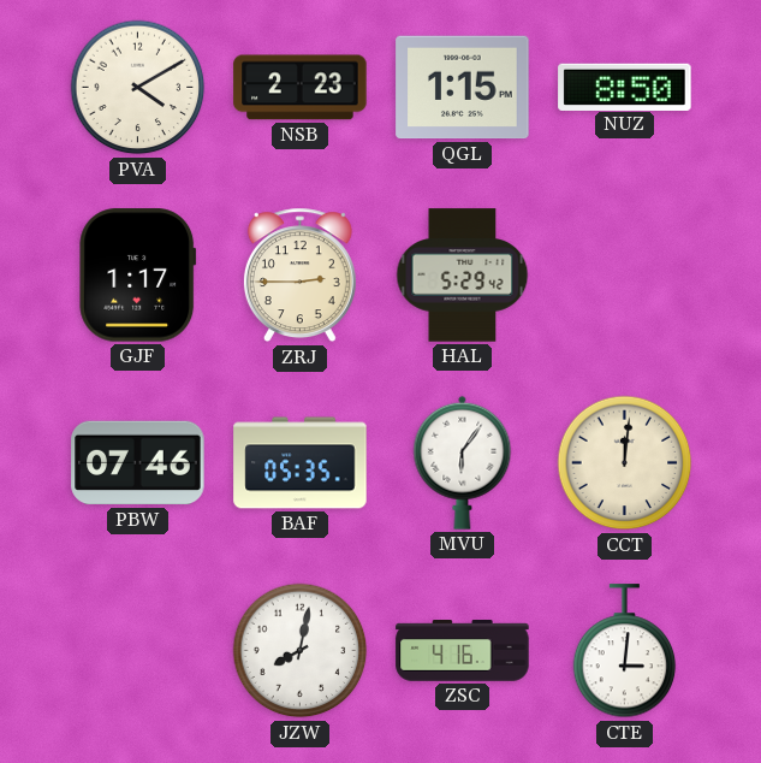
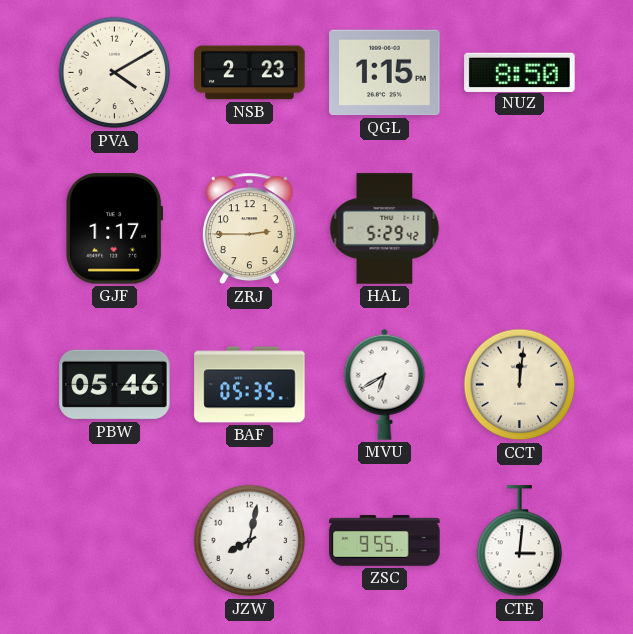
PBW: 07:46 -> 05:46
MVU: 6:06 -> 6:40
ZSC: 4:16 -> 9:55
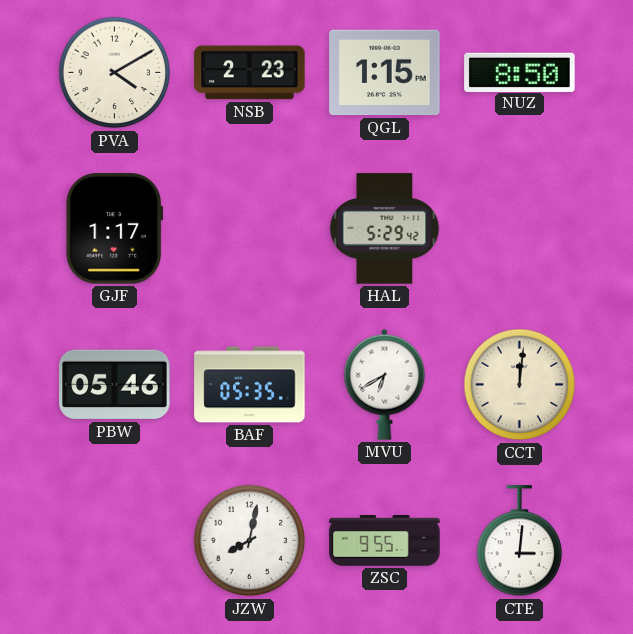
ZRJ: 2:45 -> none
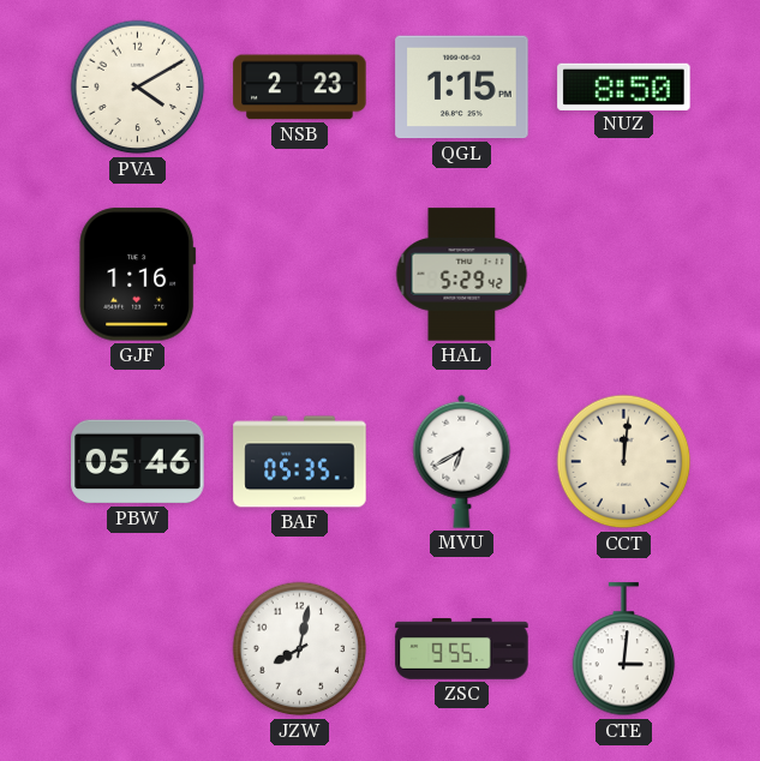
GJF: 1:17 -> 1:16
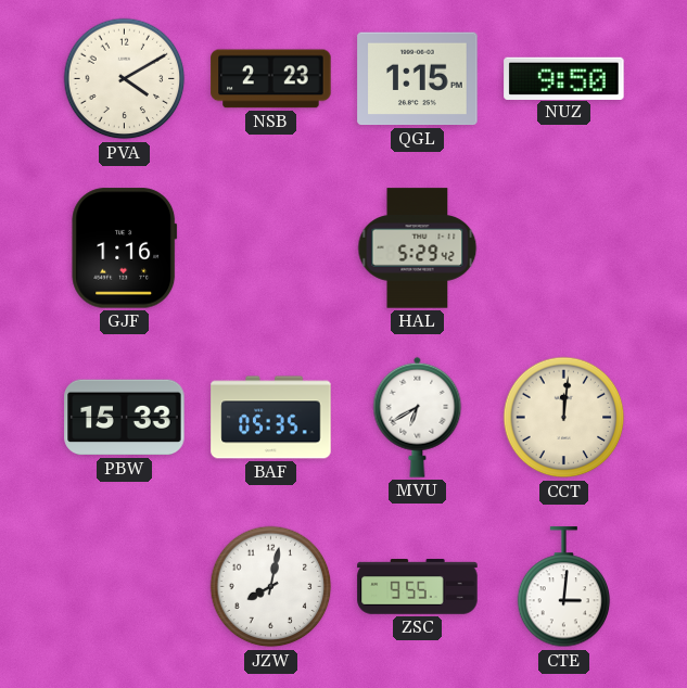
NUZ: 8:50 -> 9:50
PBW: 05:46 -> 15:33
